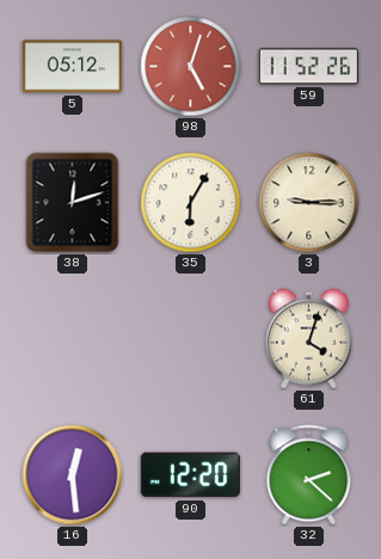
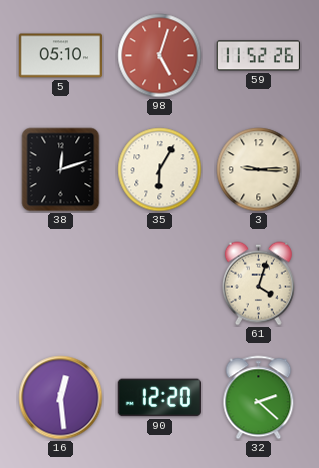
5: 05:12 -> 05:10
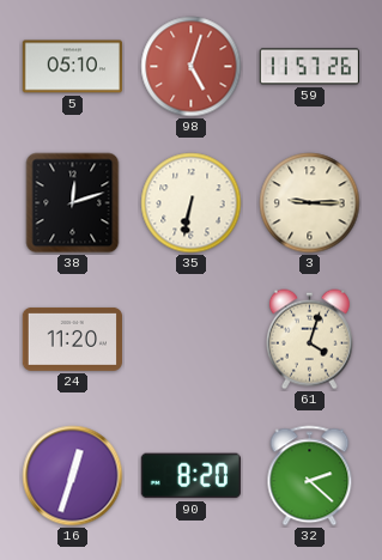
59: 11:52 -> 11:57
35: 6:05 -> 6:32
24: none -> 11:20
16: 12:29 -> 12:33
90: 12:20 -> 8:20
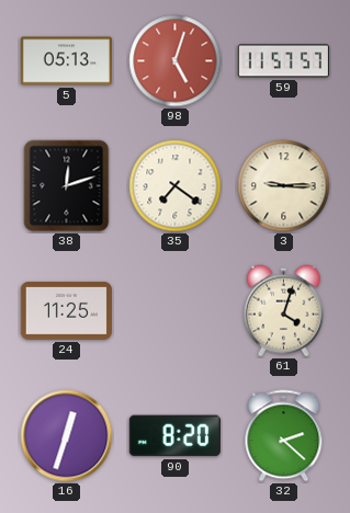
5: 05:10 -> 05:13
59: 11:57:26 -> 11:57:57
35: 6:32 -> 7:21
24: 11:20 -> 11:25
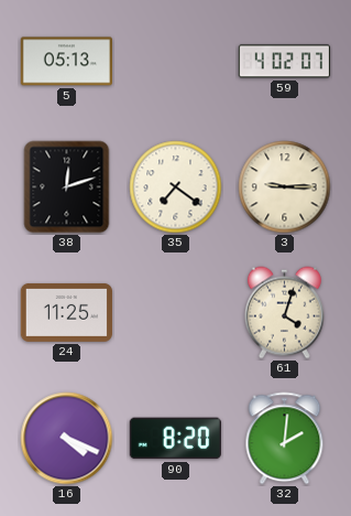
98: 5:03 -> none
59: 11:57 -> 4:02
16: 12:33 -> 4:19
32: 2:22 -> 2:01
